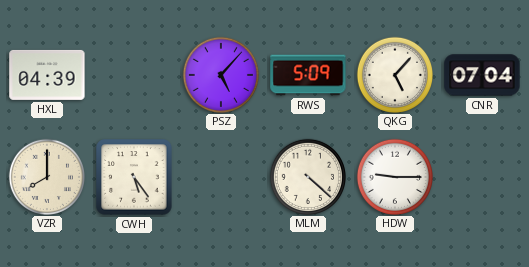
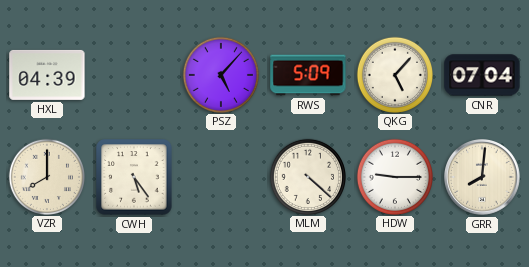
GRR: none -> 8:01
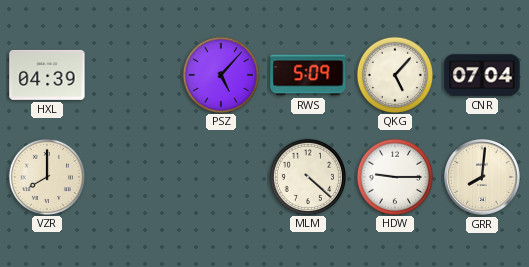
CWH: 5:24 -> none
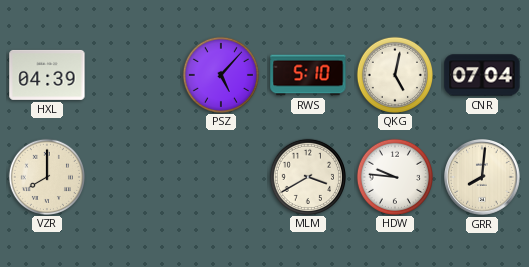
RWS: 5:09 -> 5:10
QKG: 5:07 -> 5:02
MLM: 4:22 -> 3:40
HDW: 9:15 -> 9:46
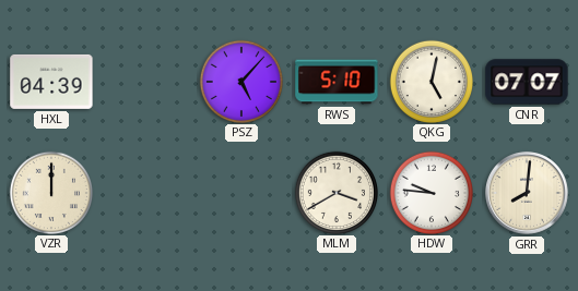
CNR: 07:04 -> 07:07
VZR: 8:00 -> 12:00
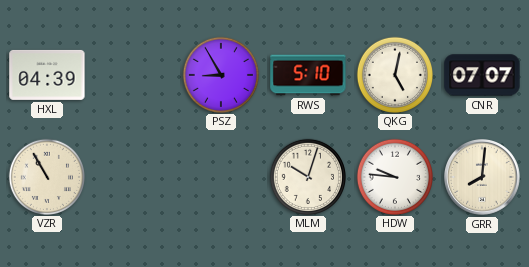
PSZ: 5:07 -> 8:55
VZR: 12:00 -> 10:55
MLM: 3:40 -> 10:03
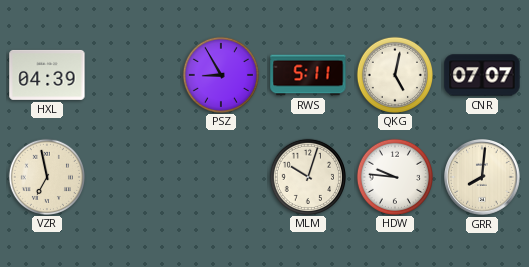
RWS: 5:10 -> 5:11
VZR: 10:55 -> 6:58
